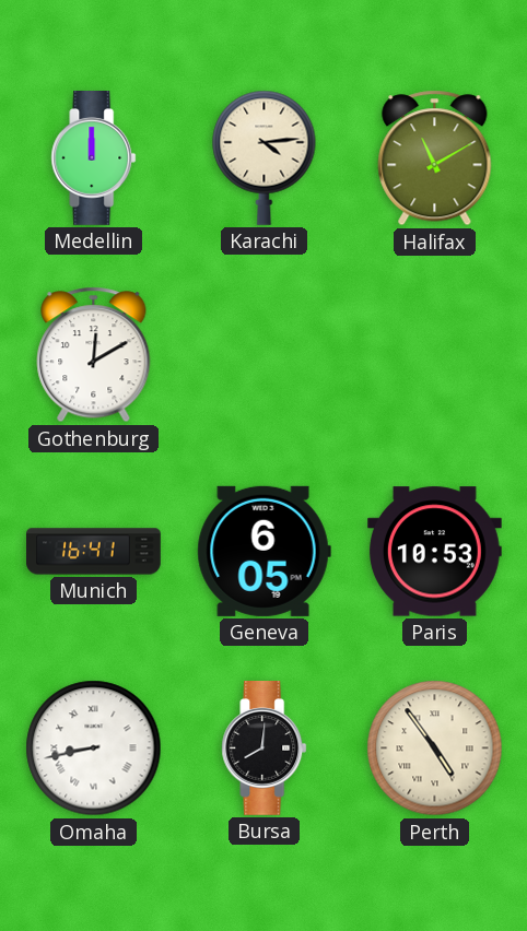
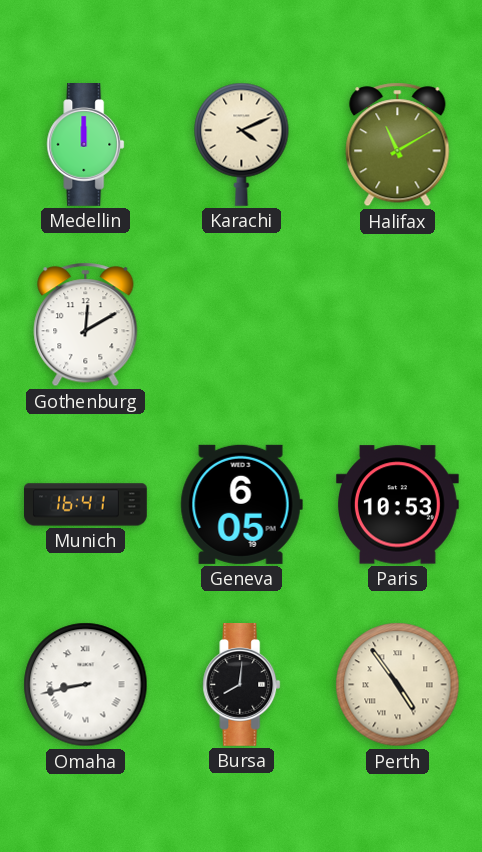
Karachi: 4:14 -> 4:11
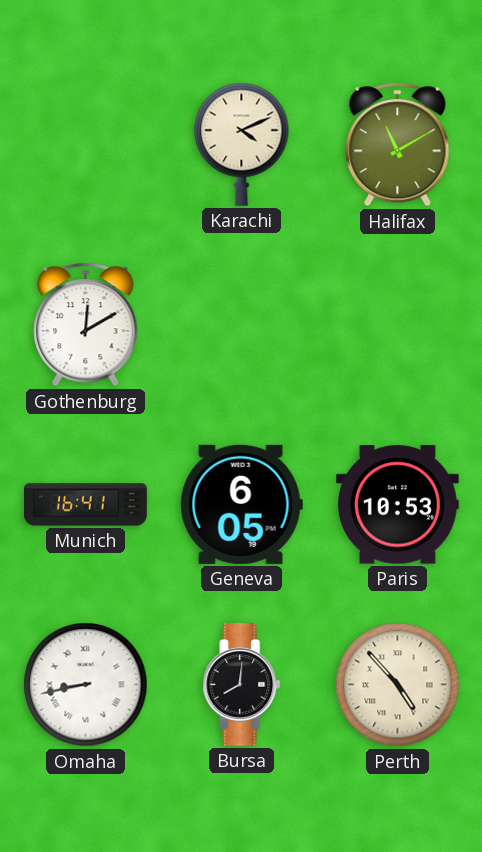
Medellin: 12:00 -> none
Perth: 4:54 -> 4:53
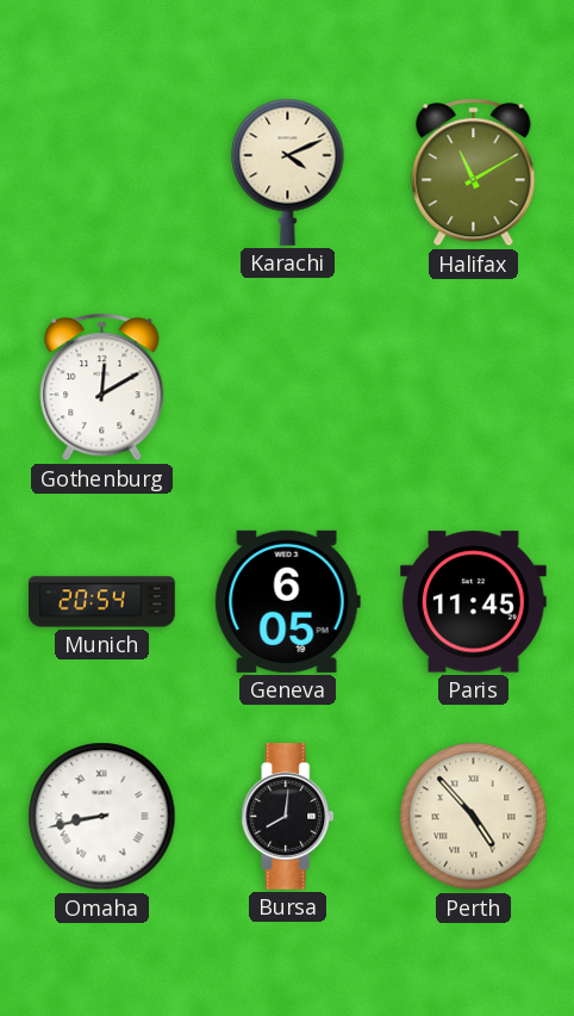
Munich: 16:41 -> 20:54
Paris: 10:53 -> 11:45
